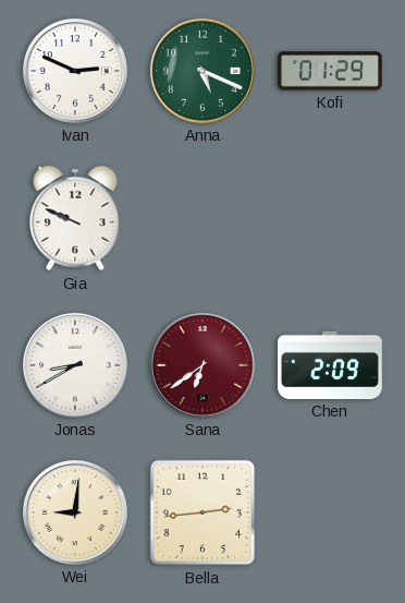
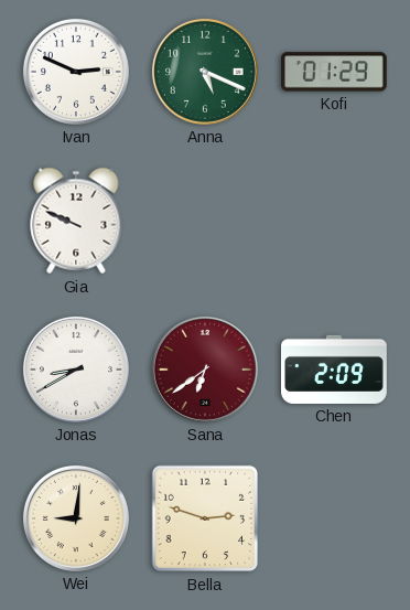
Bella: 2:44 -> 2:48
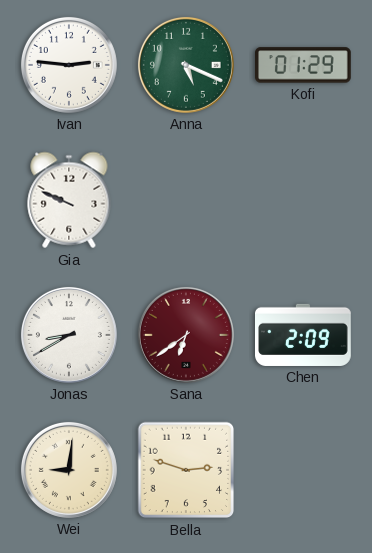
Ivan: 2:49 -> 2:46
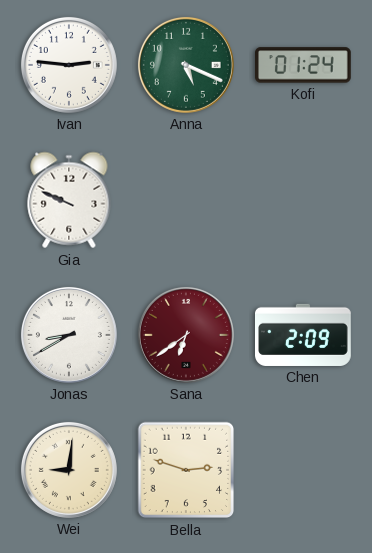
Kofi: 01:29 -> 01:24
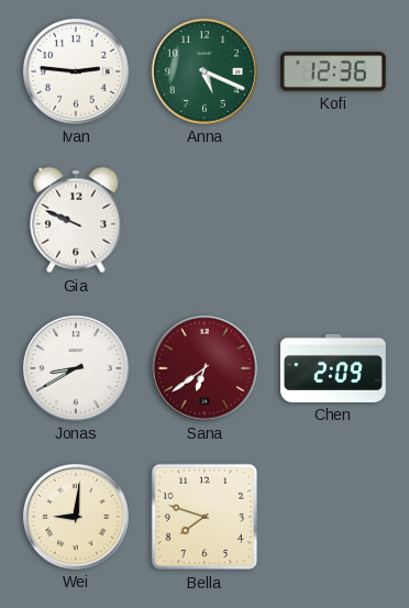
Kofi: 01:24 -> 12:36
Bella: 2:48 -> 7:48
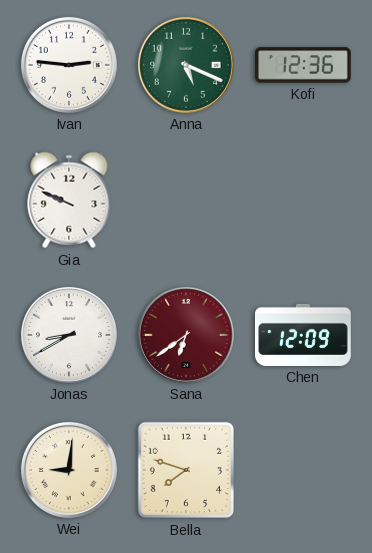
Chen: 2:09 -> 12:09
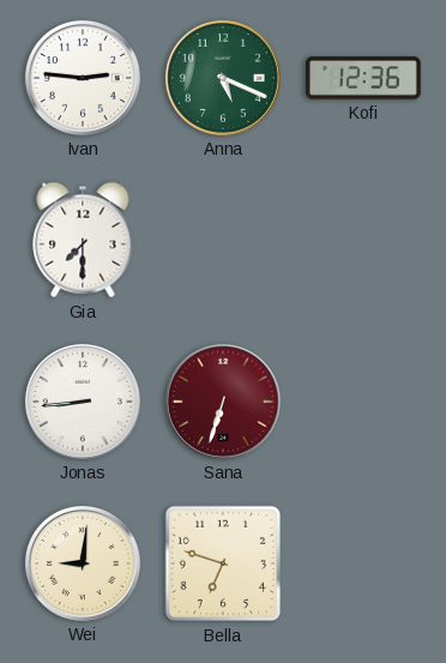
Gia: 9:49 -> 7:30
Jonas: 8:40 -> 8:44
Sana: 6:39 -> 6:33
Chen: 12:09 -> none
Bella: 7:48 -> 6:48
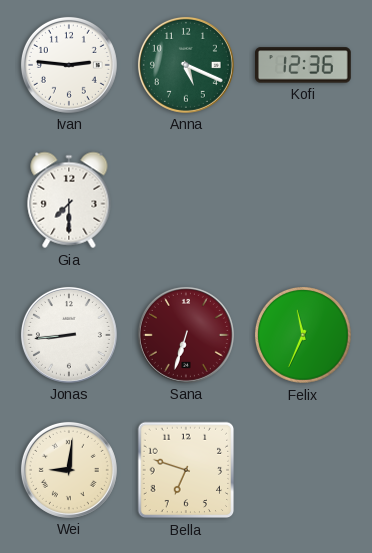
Felix: none -> 11:34
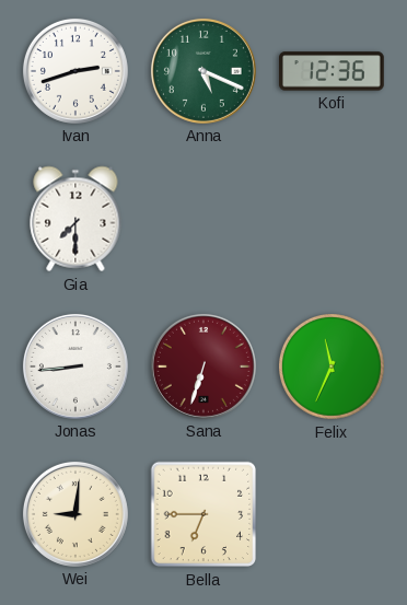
Ivan: 2:46 -> 2:42
Bella: 6:48 -> 6:45
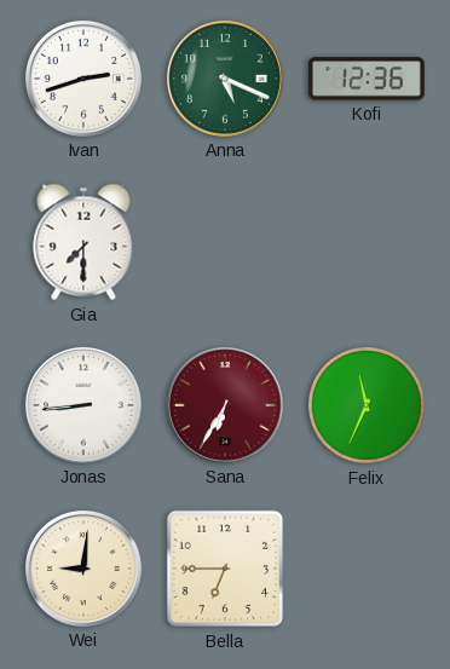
Sana: 6:33 -> 6:35
